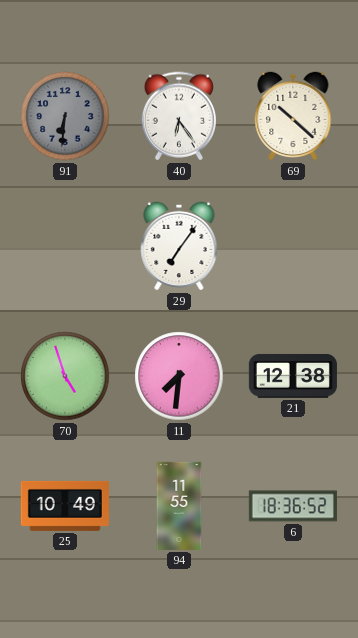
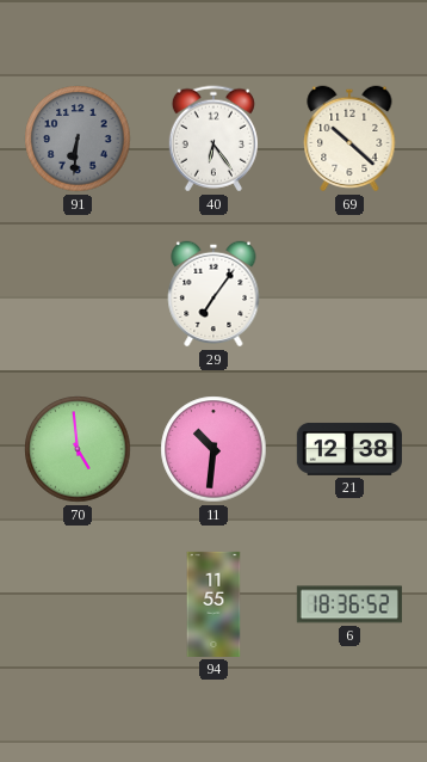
70: 4:57 -> 4:59
11: 7:31 -> 10:31
25: 10:49 -> none
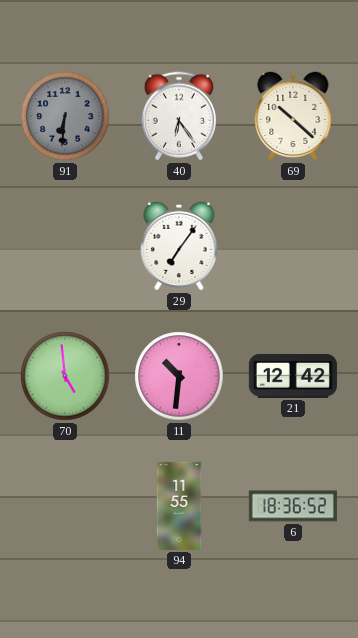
21: 12:38 -> 12:42
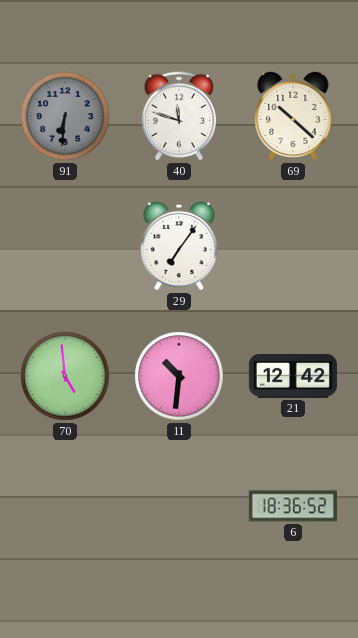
40: 6:24 -> 11:48
94: 11:55 -> none
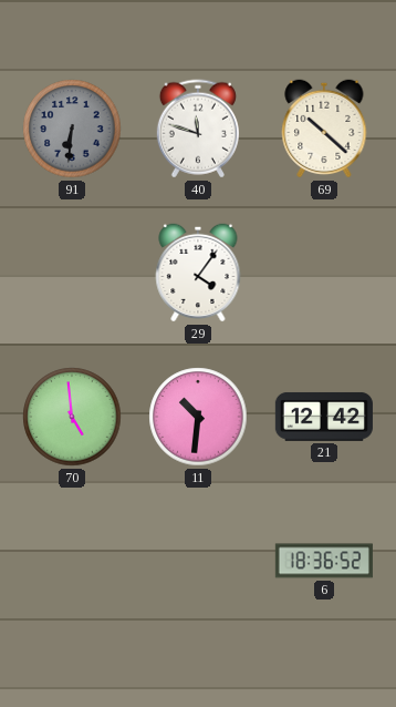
29: 7:06 -> 4:06
